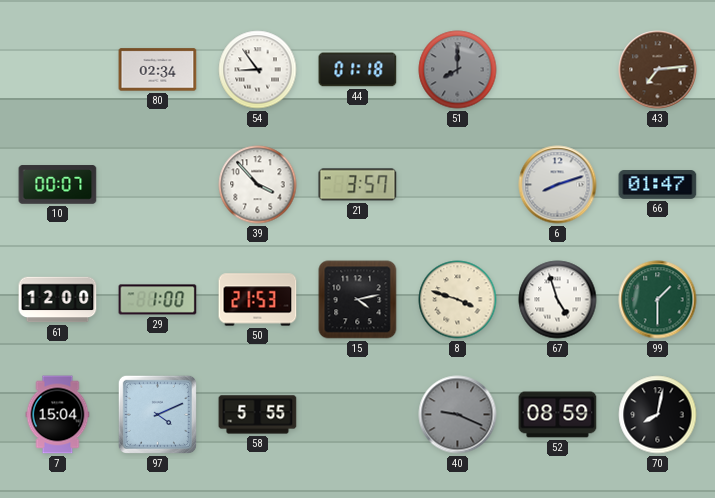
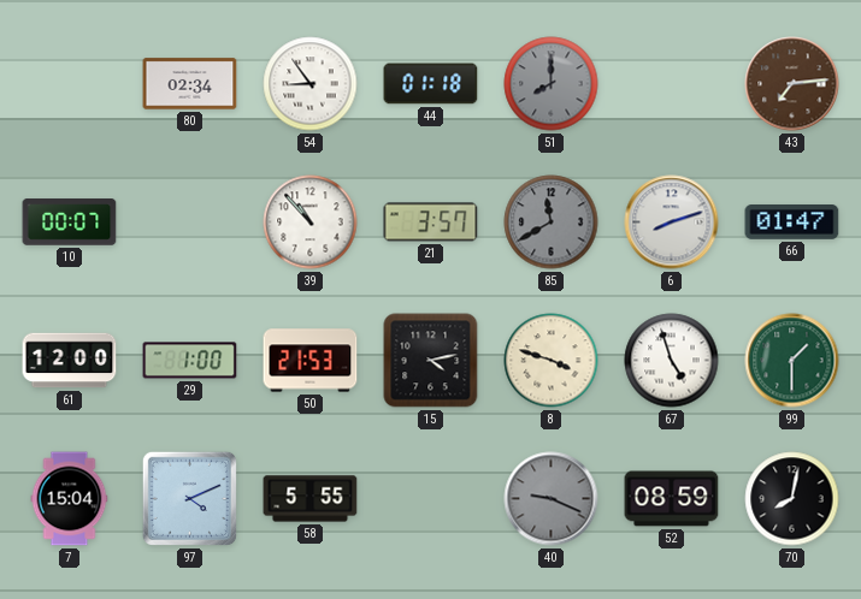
39: 3:53 -> 10:53
85: none -> 11:40
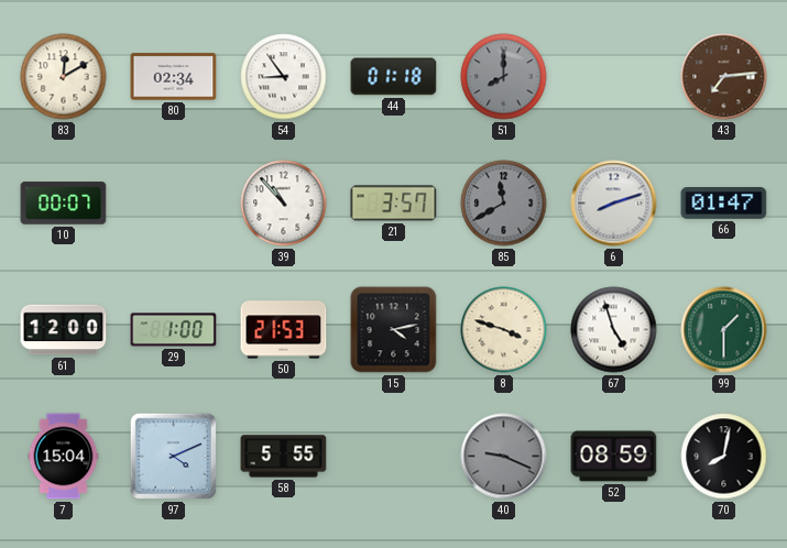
83: none -> 12:10
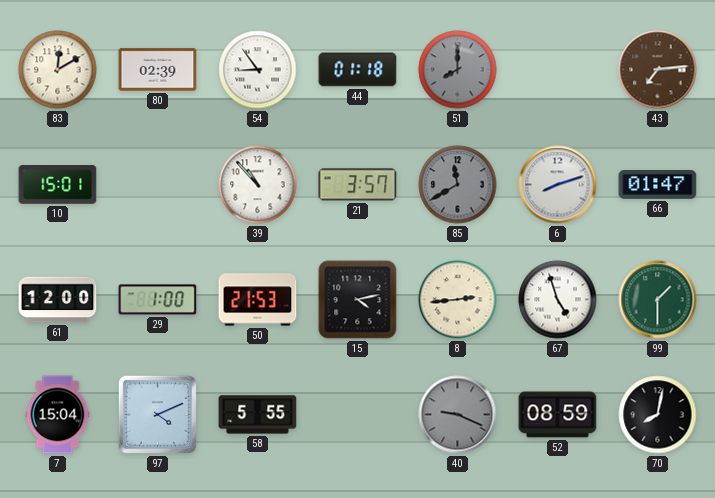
80: 02:34 -> 02:39
10: 00:07 -> 15:01
8: 3:48 -> 2:44
